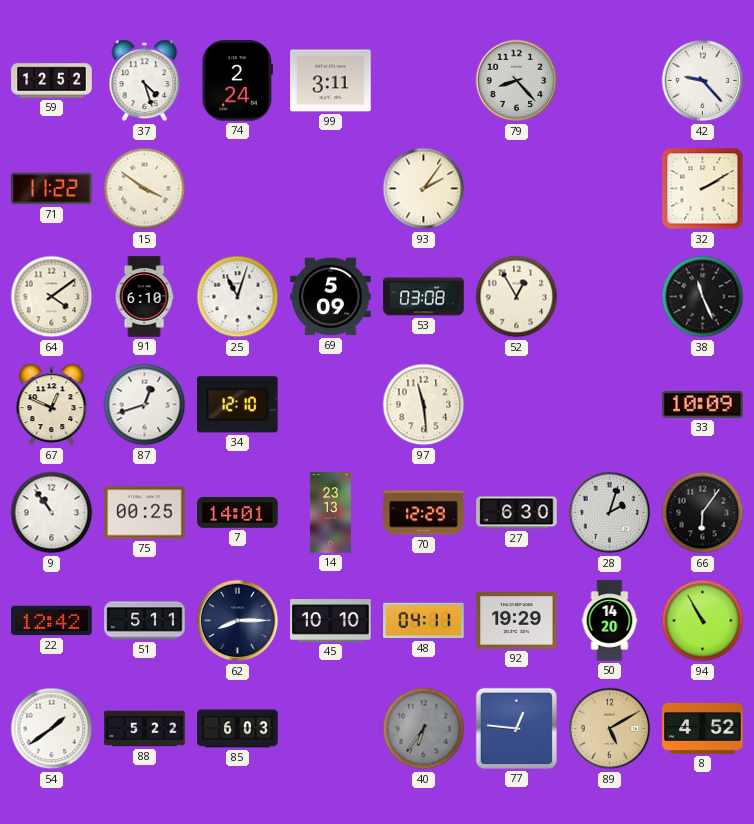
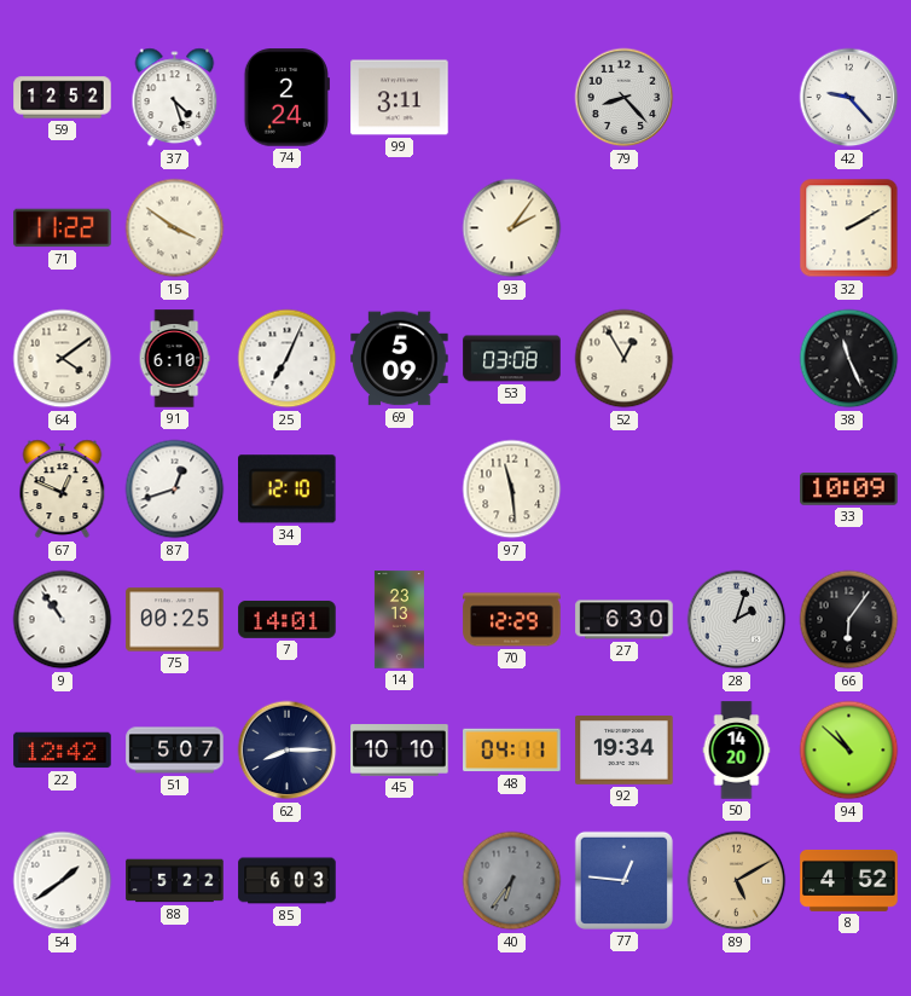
25: 11:03 -> 7:04
51: 5:11 -> 5:07
92: 19:29 -> 19:34
94: 10:55 -> 10:52
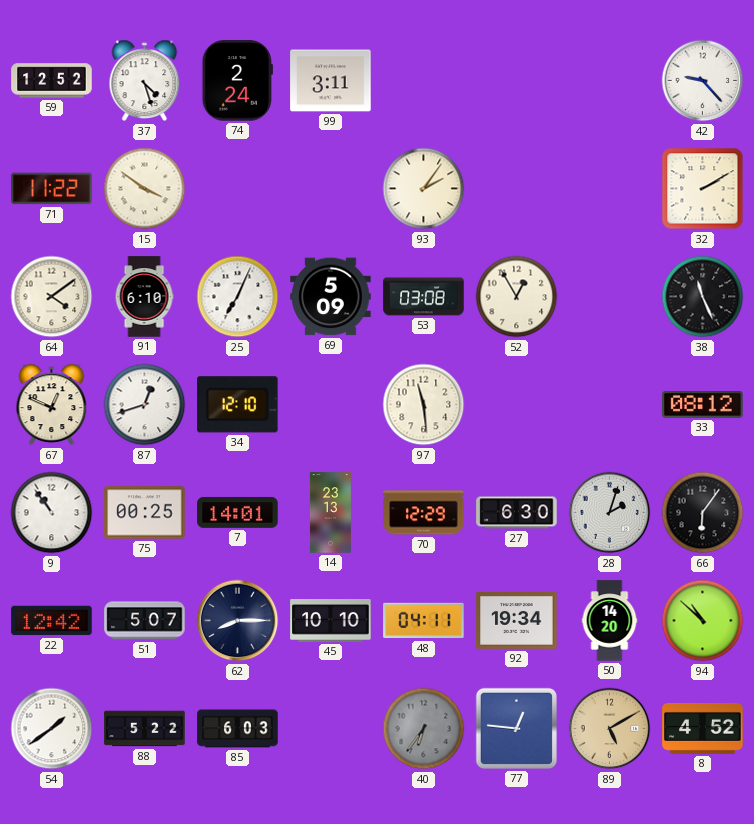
79: 8:23 -> none
33: 10:09 -> 08:12
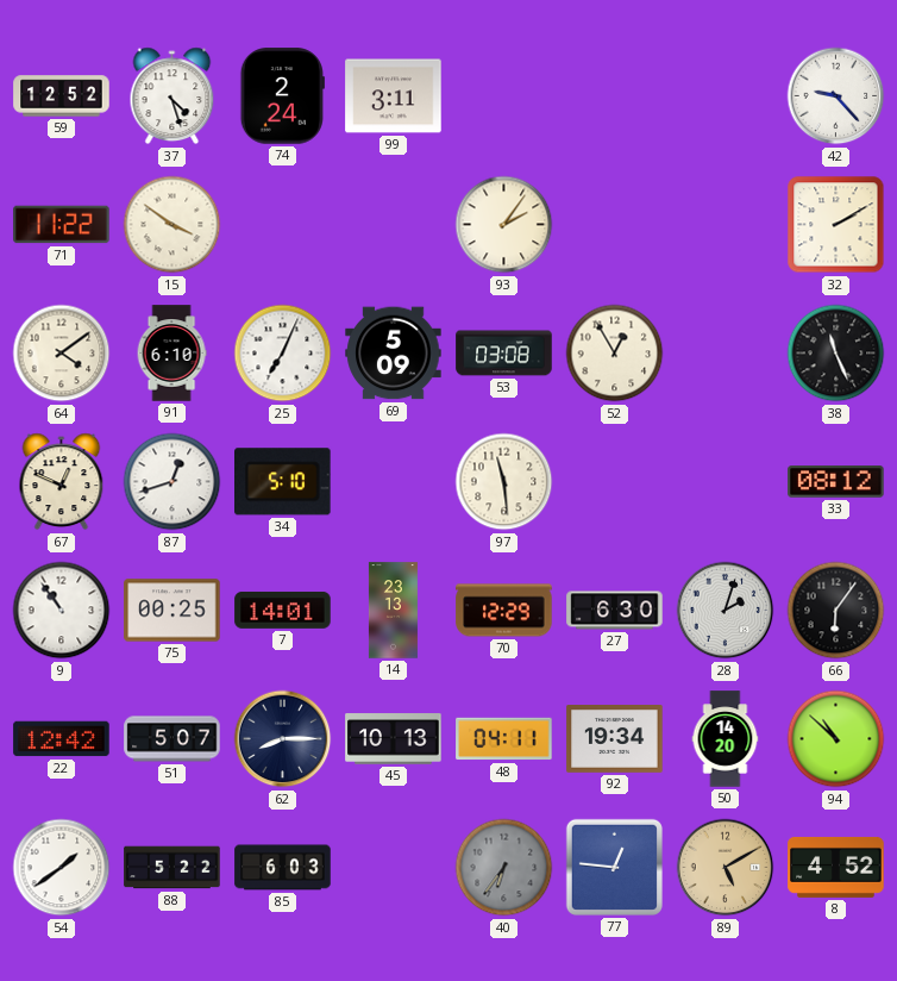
34: 12:10 -> 5:10
45: 10:10 -> 10:13
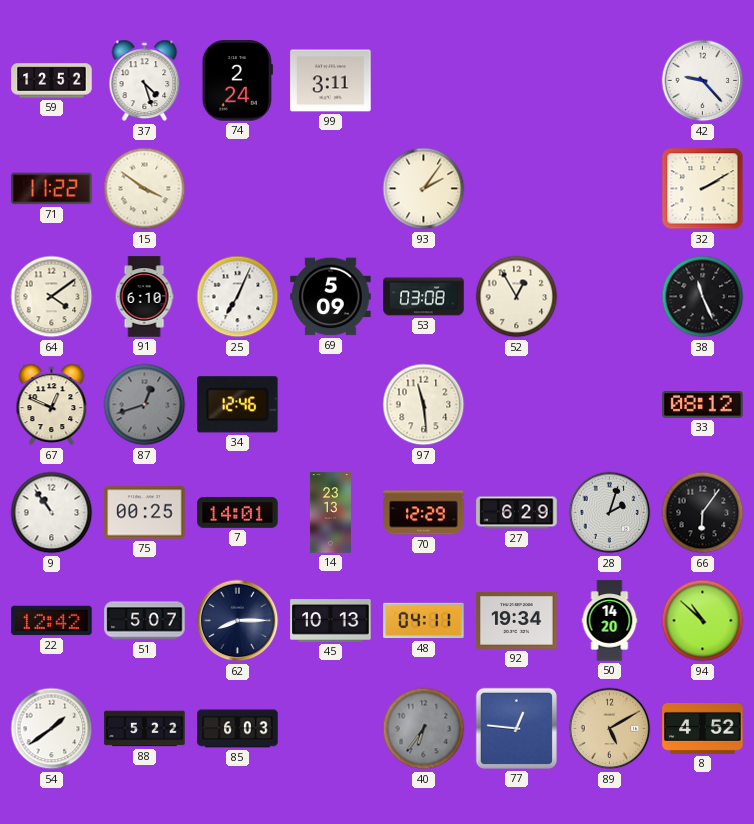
87 dial: white -> grey
34: 5:10 -> 12:46
27: 6:30 -> 6:29
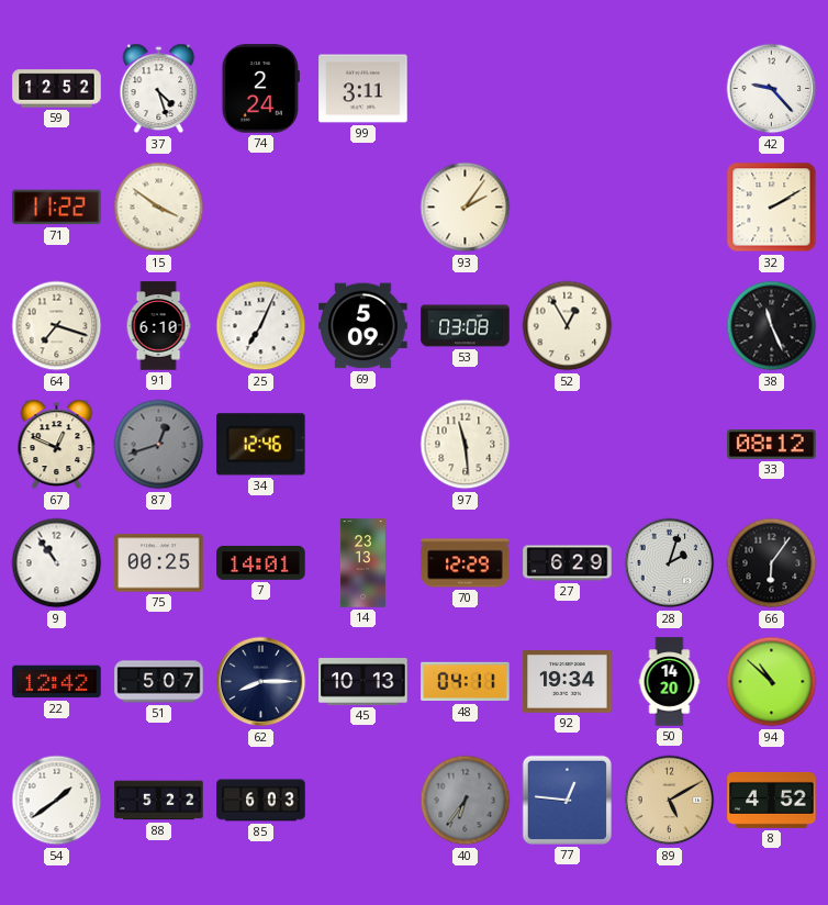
64: 4:09 -> 7:18
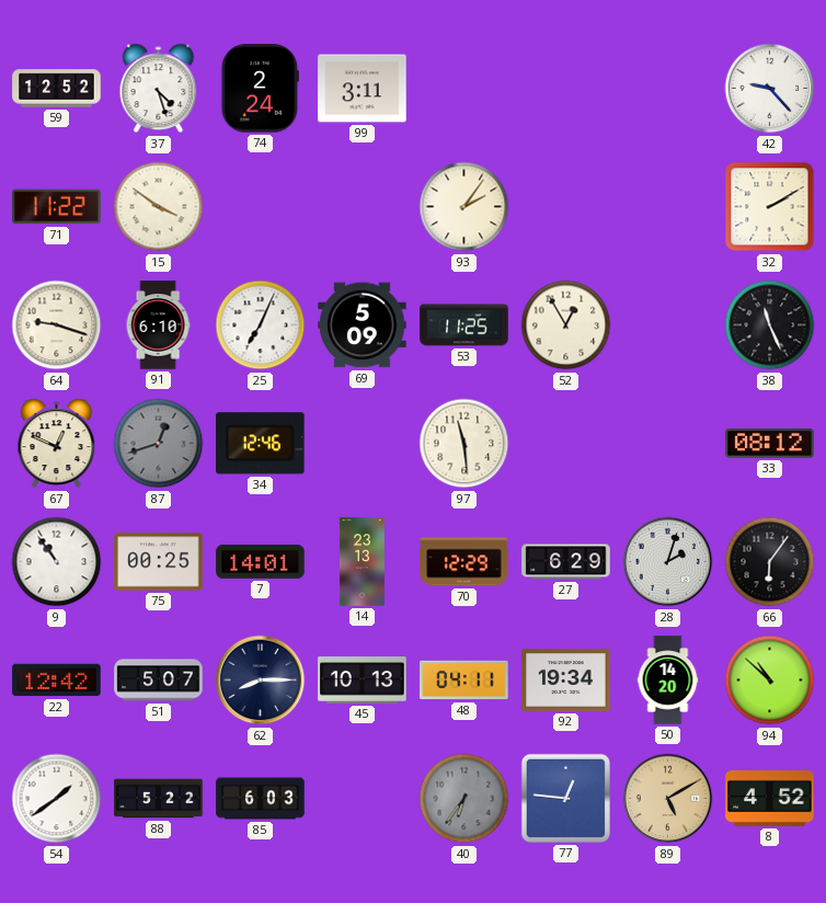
64: 7:18 -> 9:18
53: 03:08 -> 11:25
